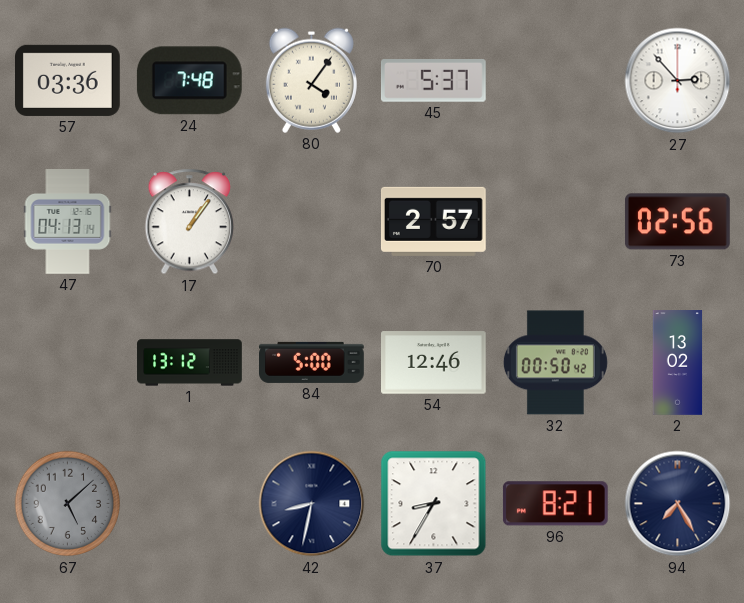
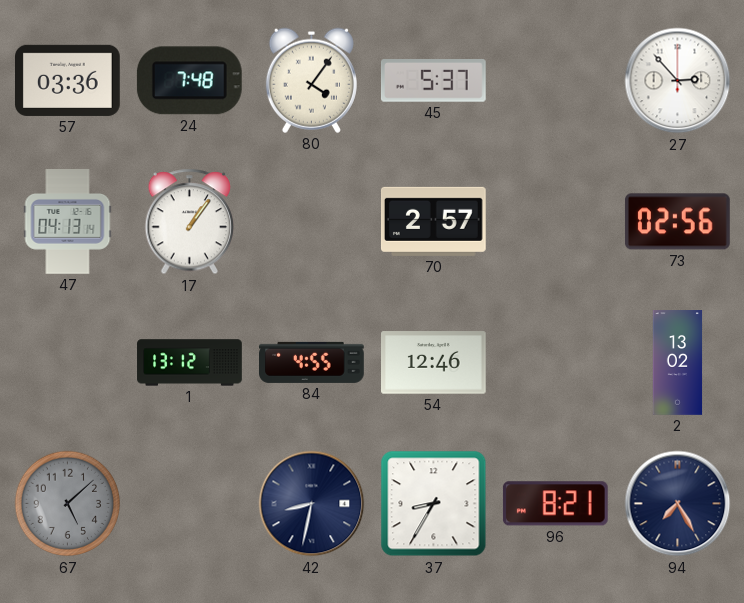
84: 5:00 -> 4:55
32: 00:50 -> none
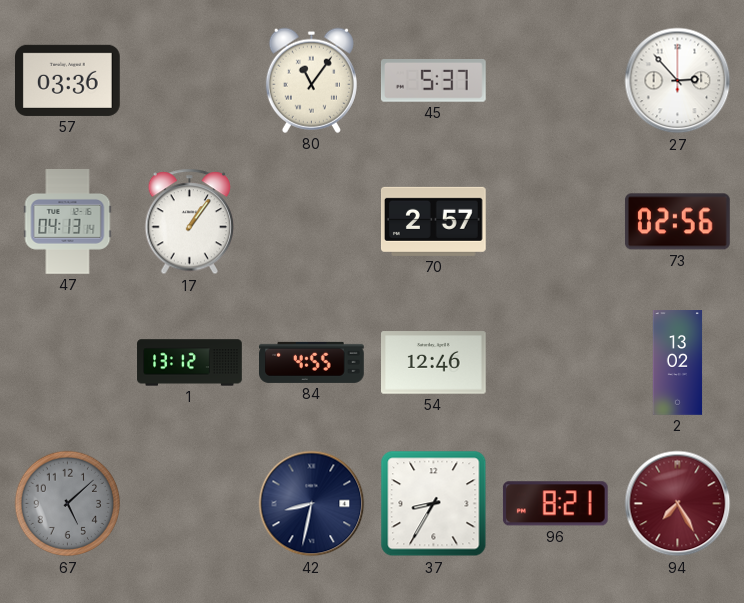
24: 7:48 -> none
80: 4:06 -> 11:06
94 dial: navy -> burgundy
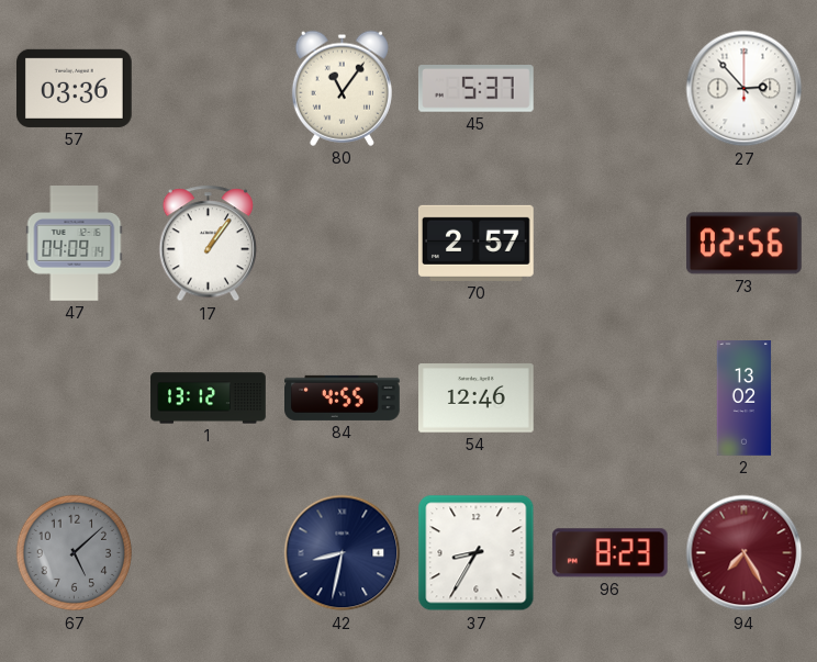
47: 04:13 -> 04:09
96: 8:21 -> 8:23
